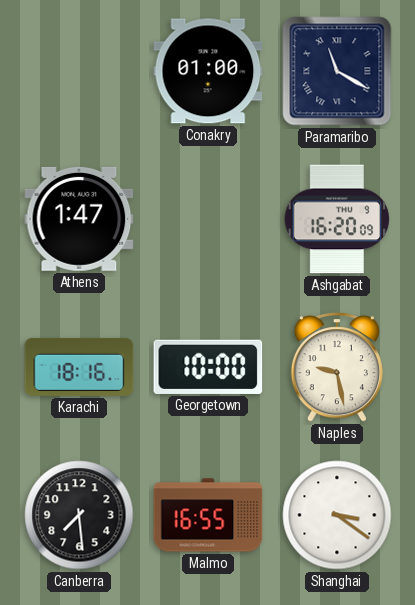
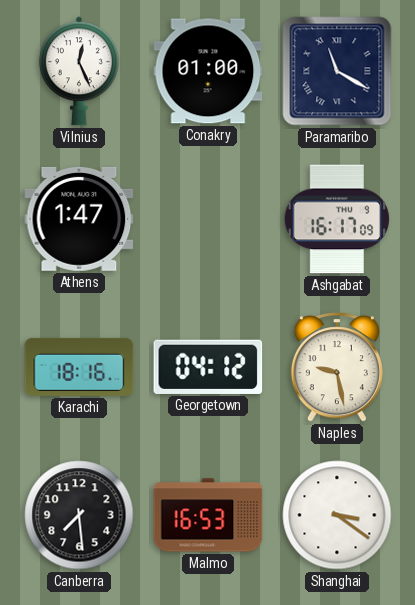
Vilnius: none -> 12:26
Ashgabat: 16:20 -> 16:17
Georgetown: 10:00 -> 04:12
Malmo: 16:55 -> 16:53
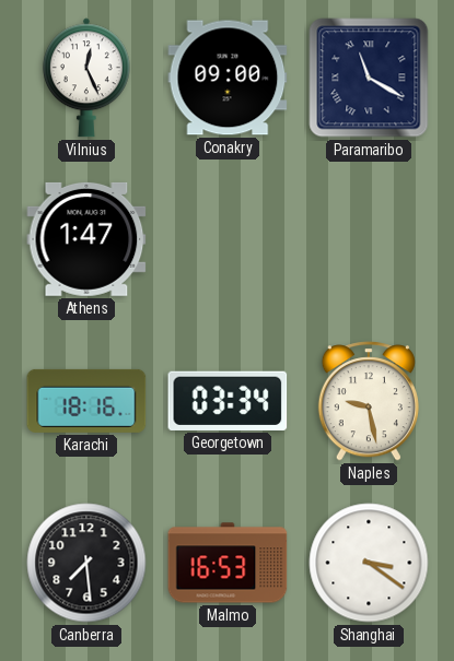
Conakry: 01:00 -> 09:00
Ashgabat: 16:17 -> none
Georgetown: 04:12 -> 03:34
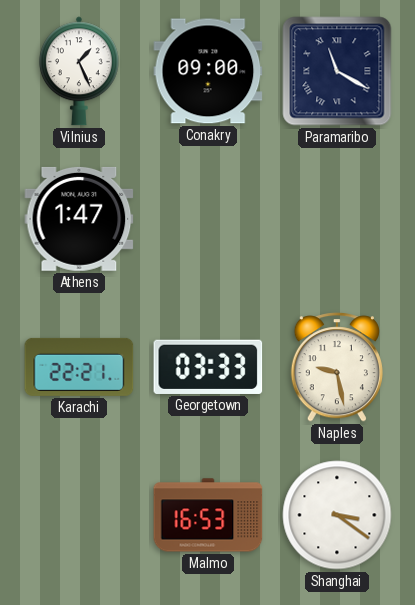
Vilnius: 12:26 -> 1:26
Karachi: 18:16 -> 22:21
Georgetown: 03:34 -> 03:33
Canberra: 7:29 -> none
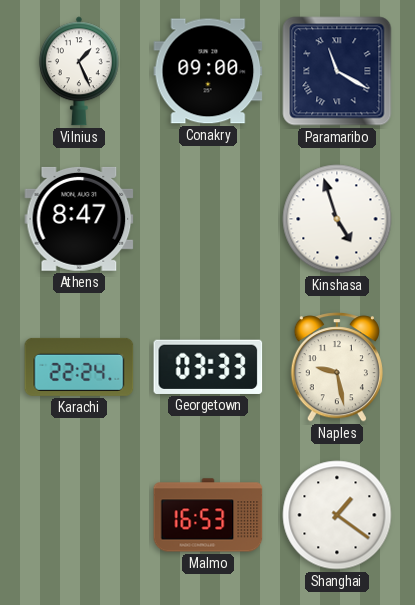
Athens: 1:47 -> 8:47
Kinshasa: none -> 4:57
Karachi: 22:21 -> 22:24
Shanghai: 3:21 -> 1:21
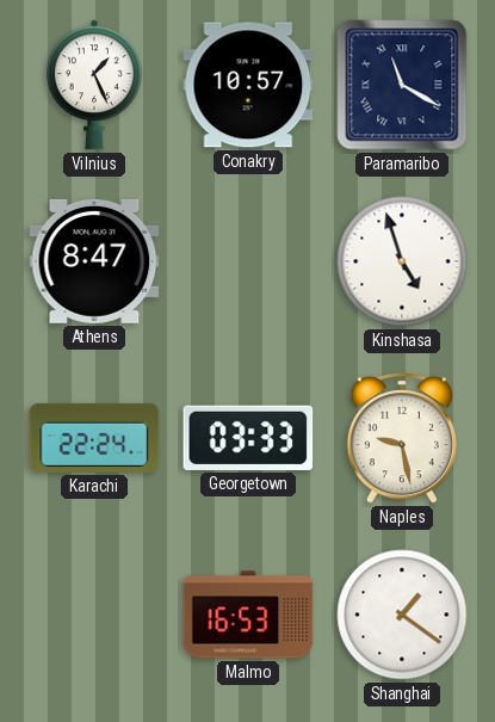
Conakry: 09:00 -> 10:57
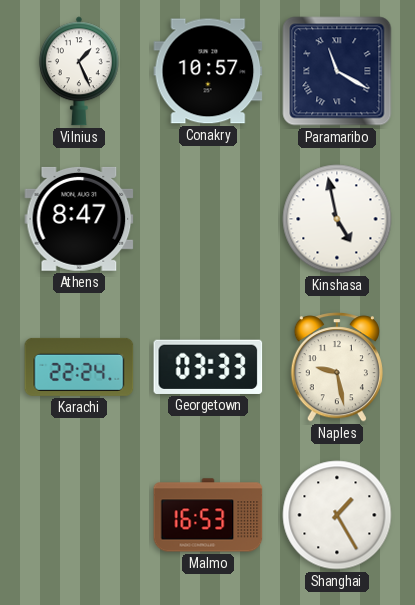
Kinshasa: 4:57 -> 4:58
Shanghai: 1:21 -> 1:25
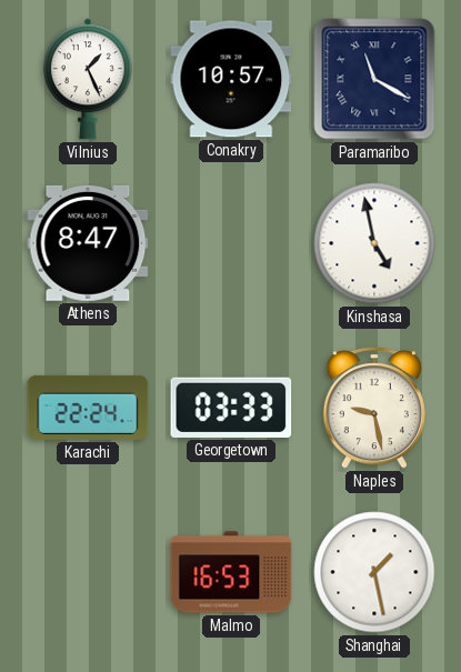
Shanghai: 1:25 -> 1:28
